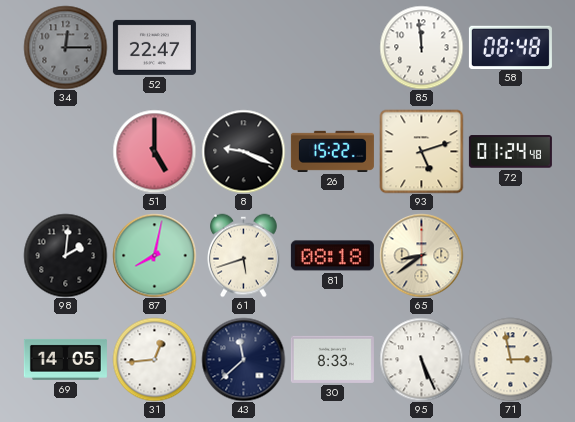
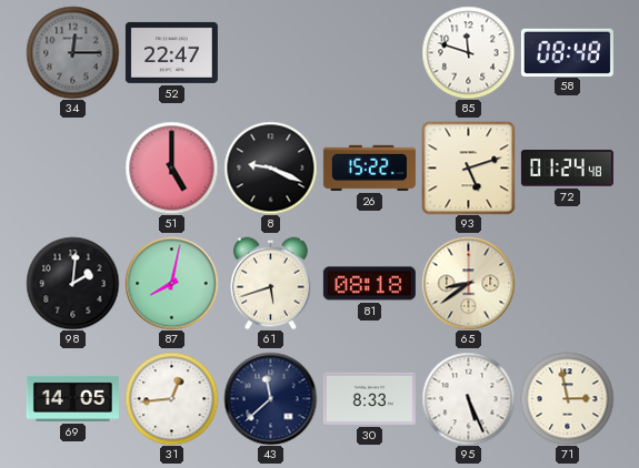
85: 11:59 -> 11:48
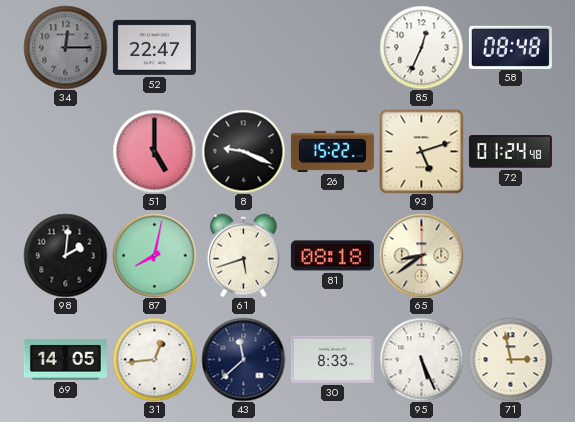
85: 11:48 -> 12:34
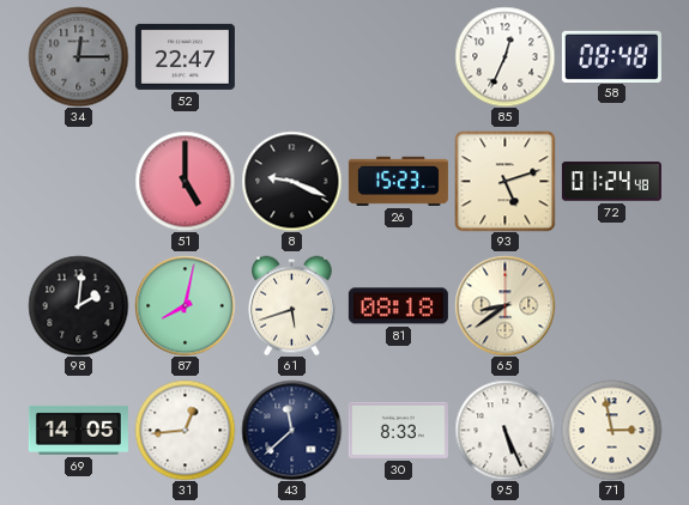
26: 15:22 -> 15:23
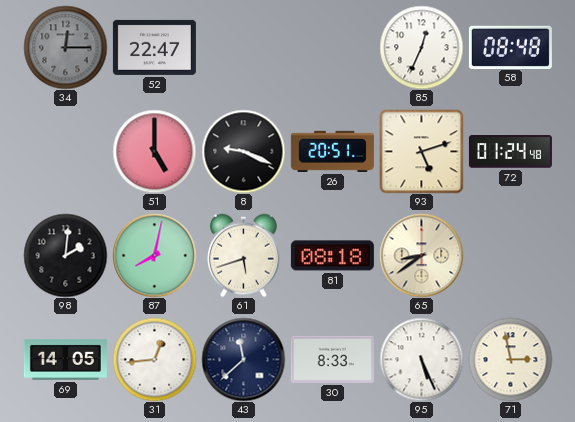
26: 15:23 -> 20:51
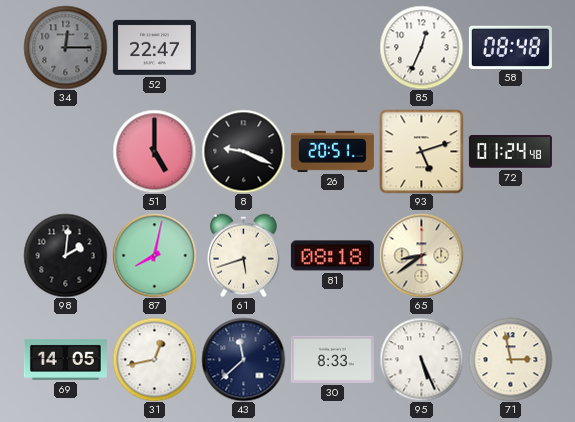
31: 12:44 -> 12:43
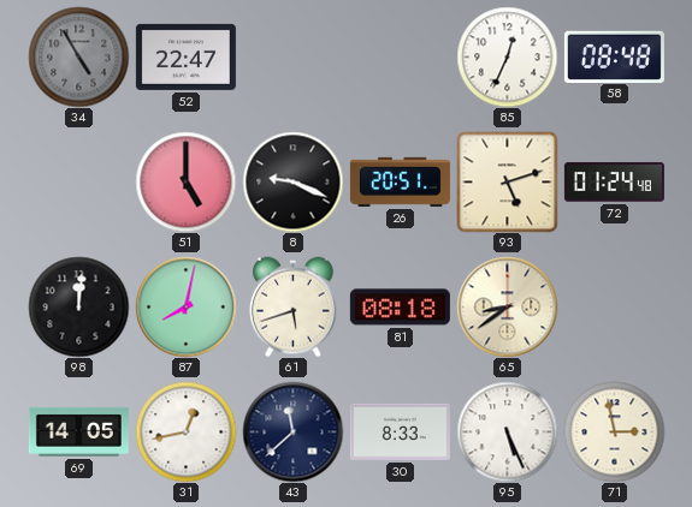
34: 12:15 -> 4:55
98: 2:01 -> 12:01
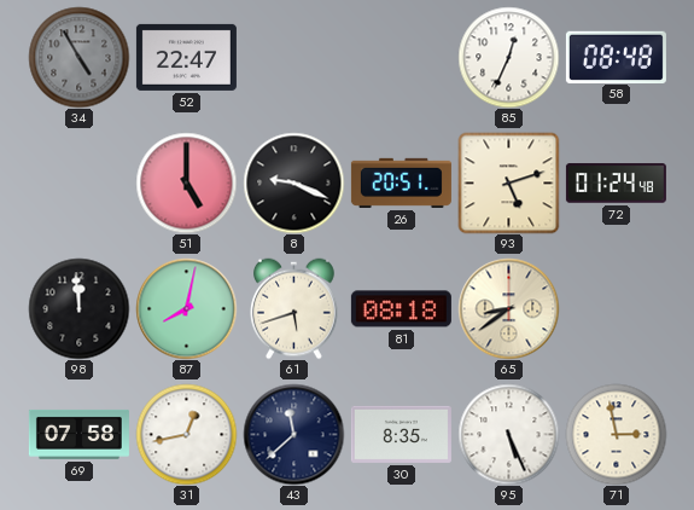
98: 12:01 -> 11:59
69: 14:05 -> 07:58
30: 8:33 -> 8:35
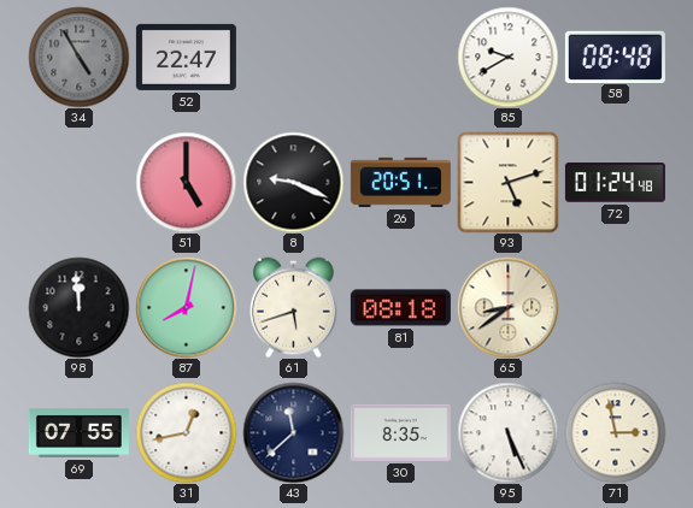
85: 12:34 -> 9:40
69: 07:58 -> 07:55
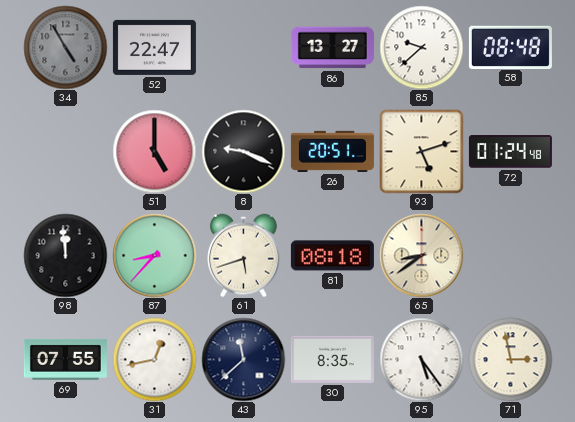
86: none -> 13:27
85: 9:40 -> 9:38
87: 8:02 -> 8:37
95: 5:26 -> 5:24
